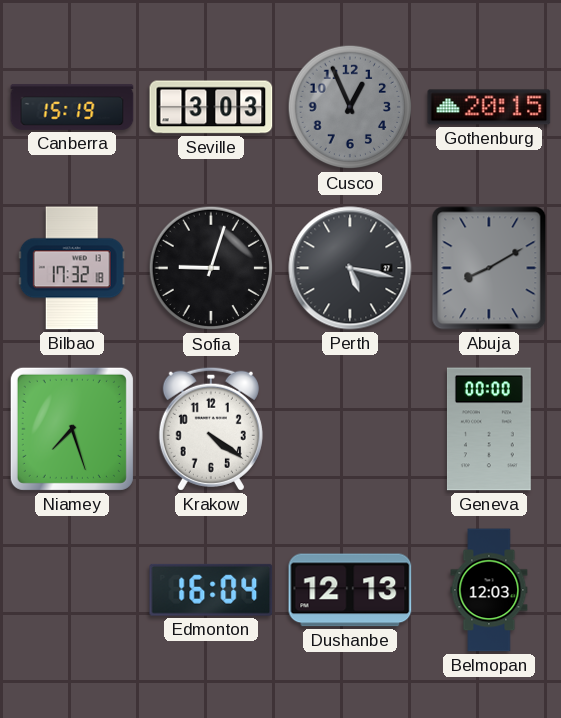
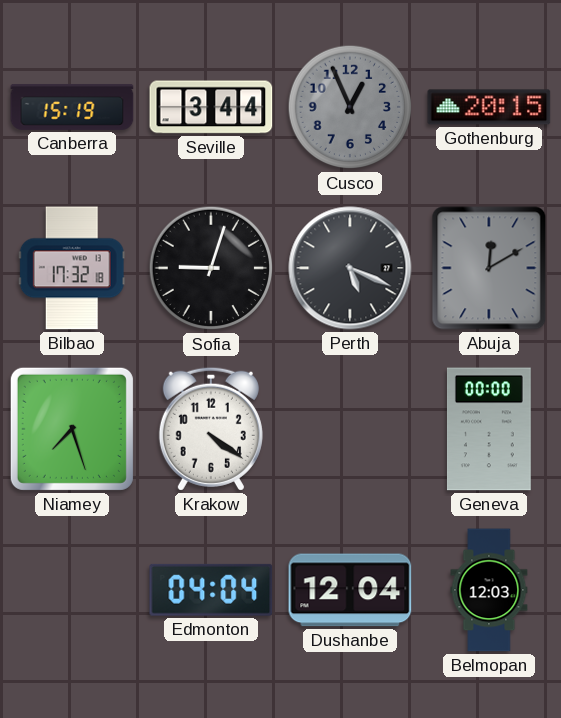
Seville: 3:03 -> 3:44
Perth: 5:17 -> 5:19
Abuja: 8:10 -> 12:10
Edmonton: 16:04 -> 04:04
Dushanbe: 12:13 -> 12:04
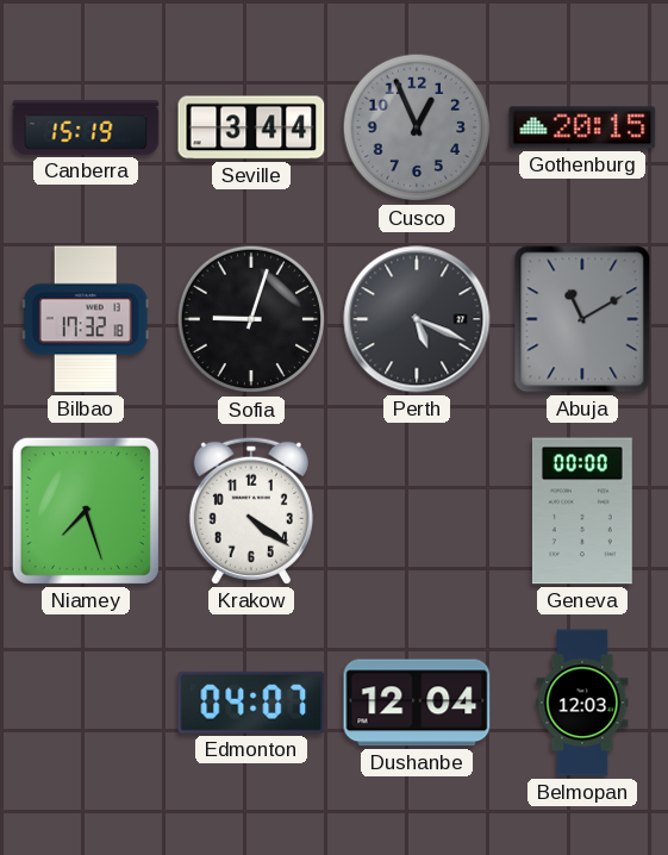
Abuja: 12:10 -> 11:10
Edmonton: 04:04 -> 04:07
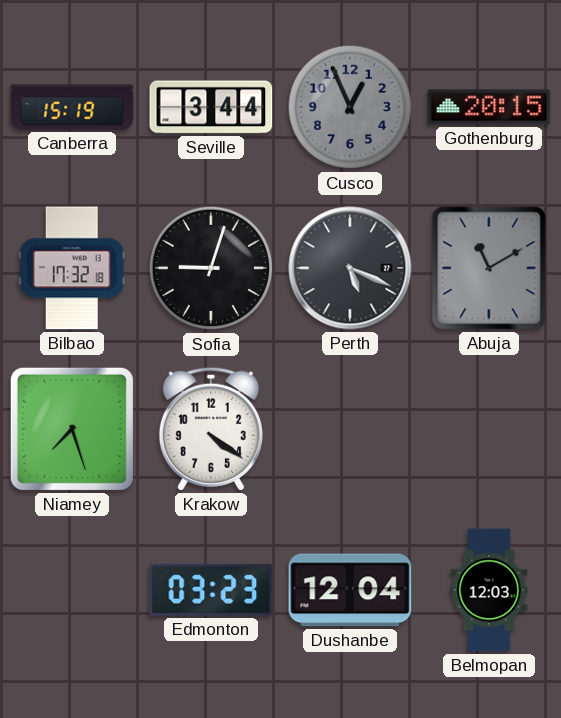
Geneva: 00:00 -> none
Edmonton: 04:07 -> 03:23
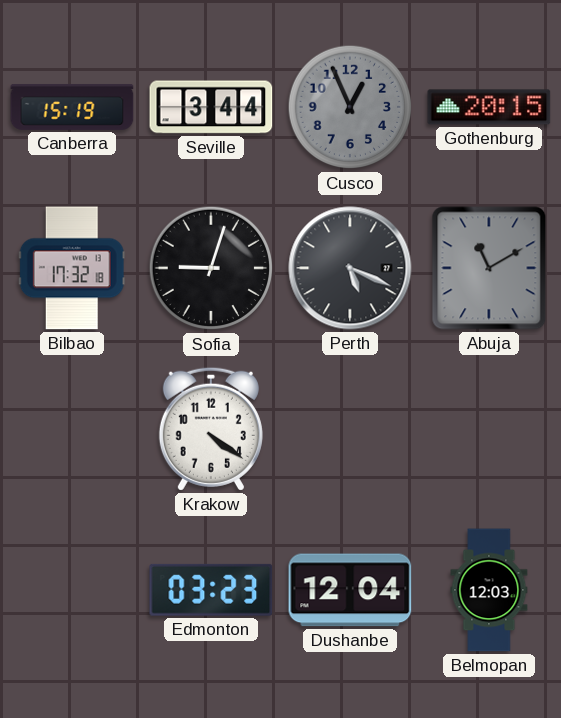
Niamey: 7:27 -> none
